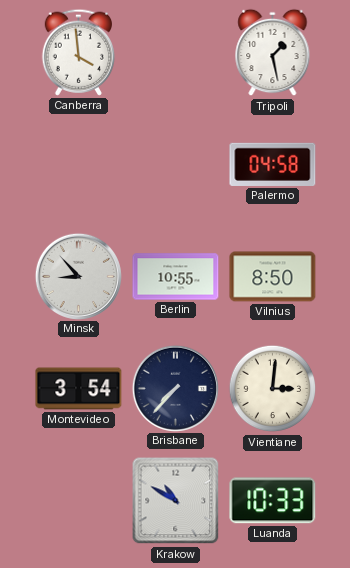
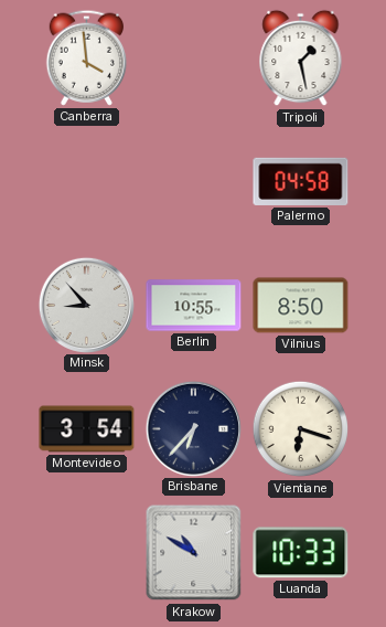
Brisbane: 7:37 -> 6:37
Vientiane: 3:01 -> 6:18
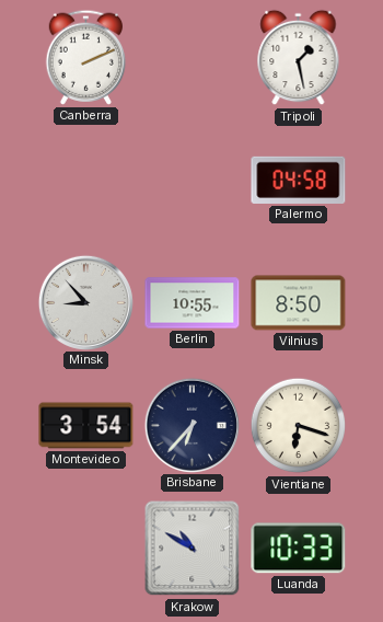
Canberra: 3:59 -> 2:11
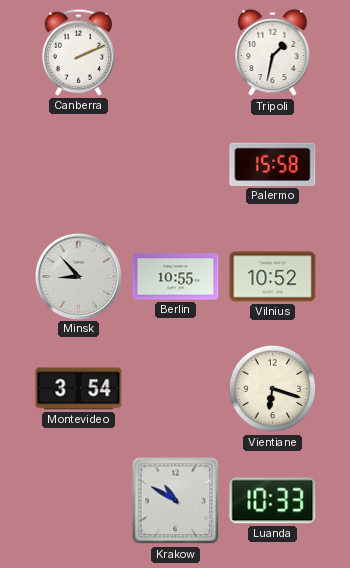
Tripoli: 1:28 -> 1:32
Palermo: 04:58 -> 15:58
Vilnius: 8:50 -> 10:52
Brisbane: 6:37 -> none
